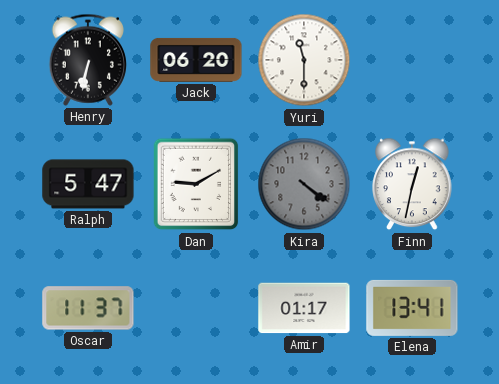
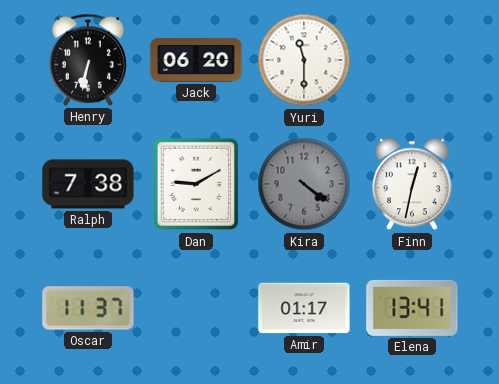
Ralph: 5:47 -> 7:38
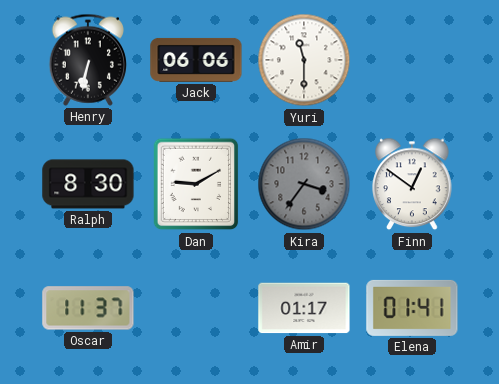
Jack: 06:20 -> 06:06
Ralph: 7:38 -> 8:30
Kira: 4:21 -> 3:36
Finn: 12:32 -> 12:51
Elena: 13:41 -> 01:41
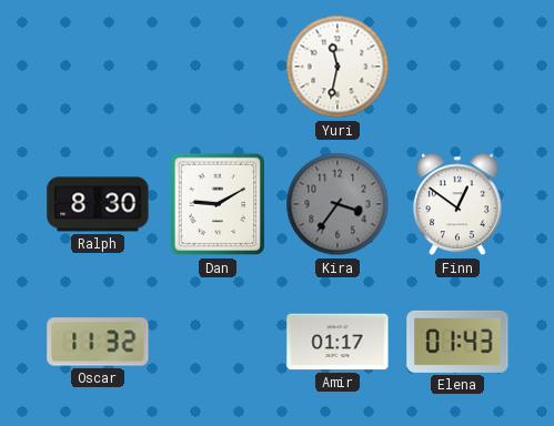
Henry: 6:32 -> none
Jack: 06:06 -> none
Yuri: 11:30 -> 11:32
Oscar: 11:37 -> 11:32
Elena: 01:41 -> 01:43
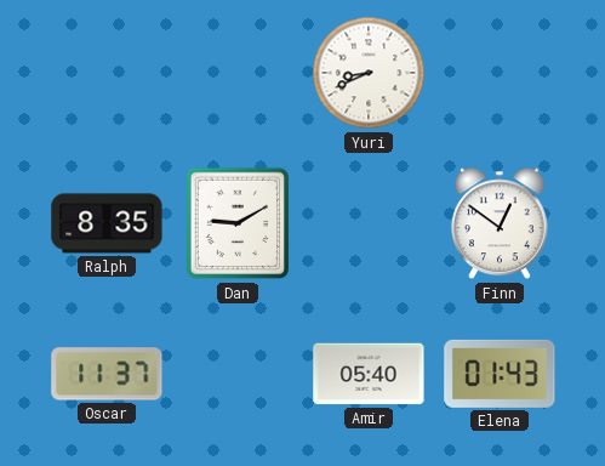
Yuri: 11:32 -> 8:41
Ralph: 8:30 -> 8:35
Kira: 3:36 -> none
Oscar: 11:32 -> 11:37
Amir: 01:17 -> 05:40
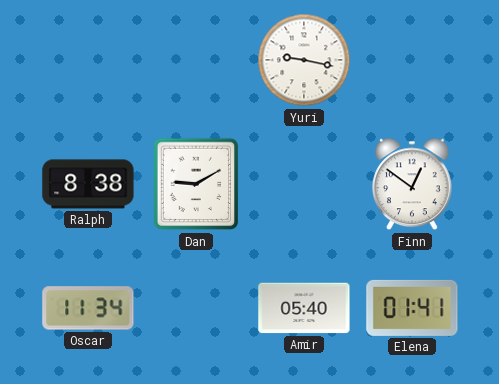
Yuri: 8:41 -> 9:17
Ralph: 8:35 -> 8:38
Oscar: 11:37 -> 11:34
Elena: 01:43 -> 01:41
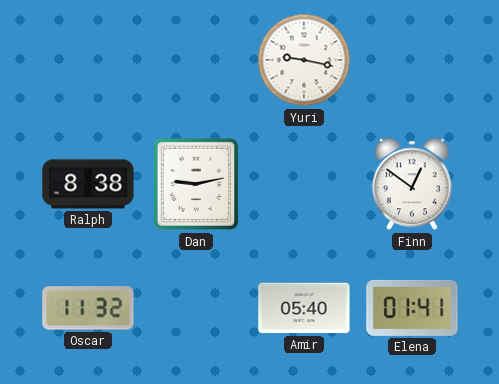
Dan: 9:10 -> 9:13
Oscar: 11:34 -> 11:32
